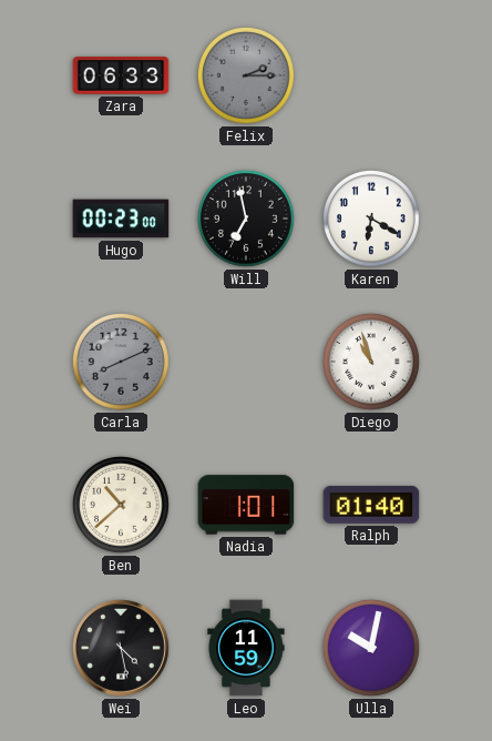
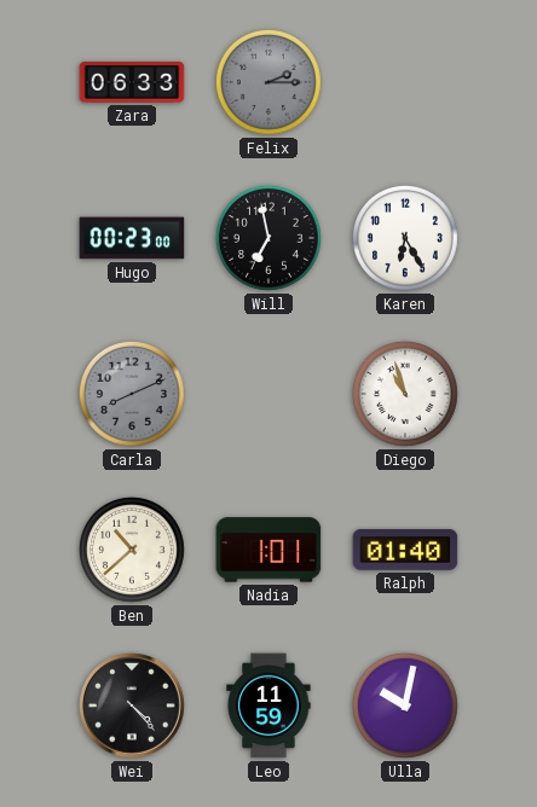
Karen: 6:20 -> 6:25
Wei: 4:28 -> 4:23
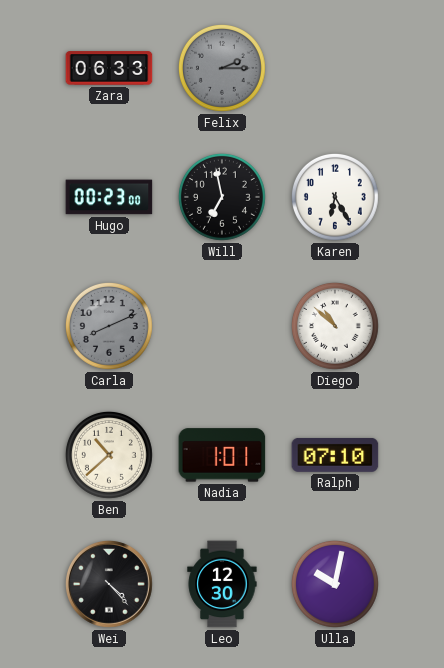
Diego: 10:57 -> 10:52
Ralph: 01:40 -> 07:10
Leo: 11:59 -> 12:30
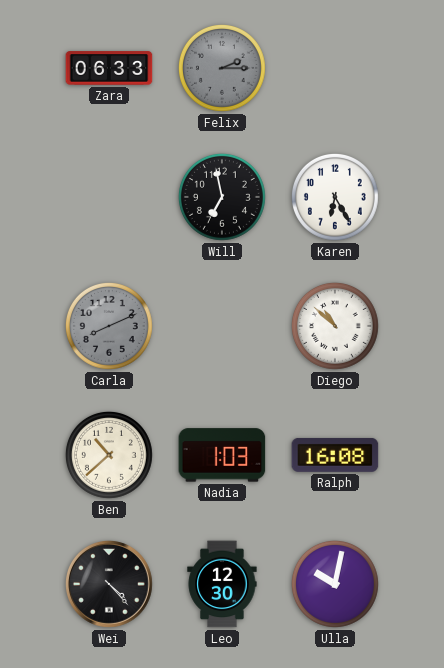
Hugo: 00:23 -> none
Nadia: 1:01 -> 1:03
Ralph: 07:10 -> 16:08
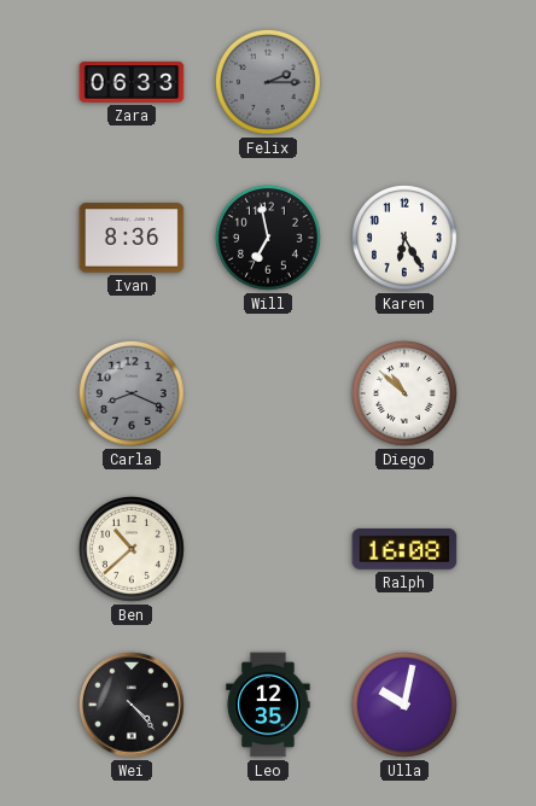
Ivan: none -> 8:36
Carla: 8:11 -> 8:19
Nadia: 1:03 -> none
Leo: 12:30 -> 12:35
